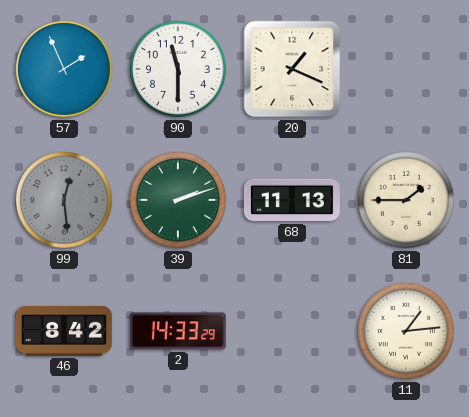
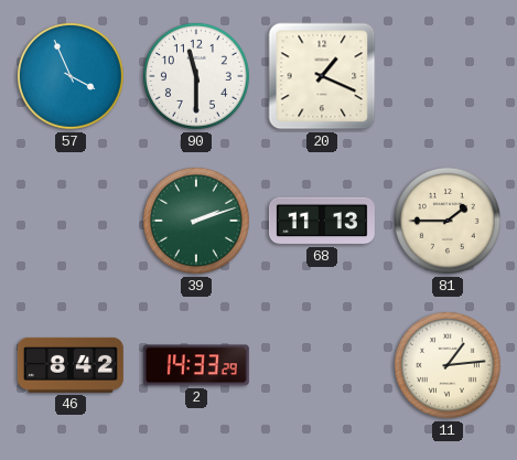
57: 1:56 -> 3:56
99: 12:29 -> none
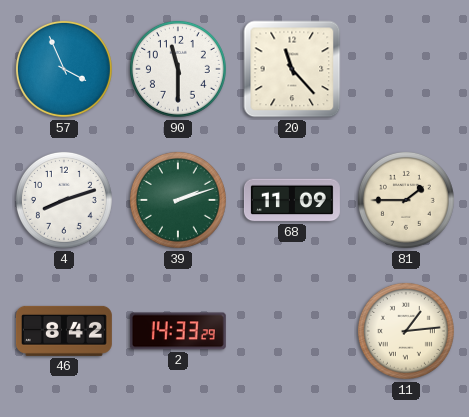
20: 1:19 -> 11:23
4: none -> 8:12
68: 11:13 -> 11:09
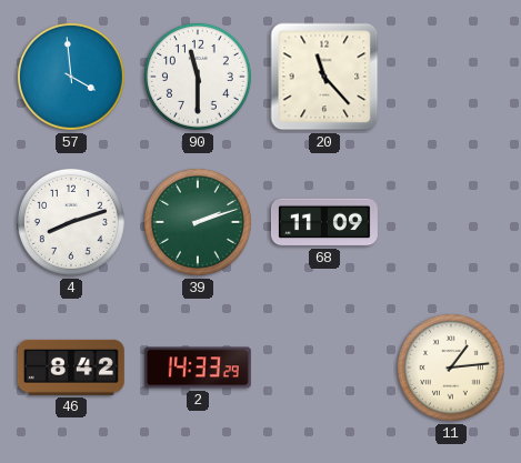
57: 3:56 -> 3:59
81: 1:45 -> none
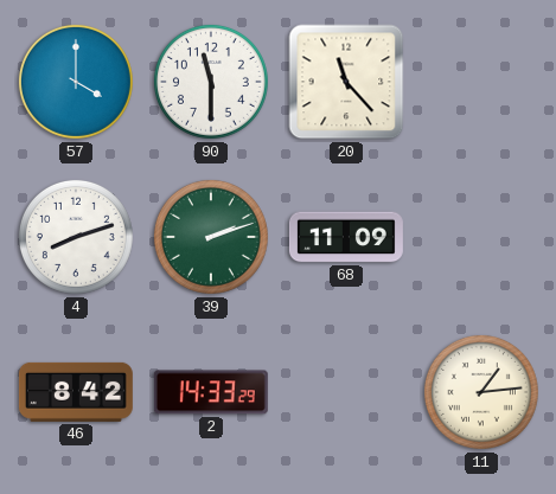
57: 3:59 -> 4:00
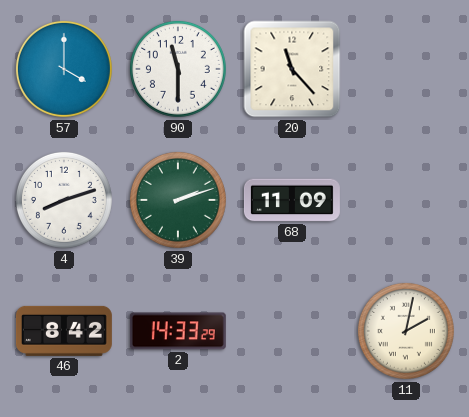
11: 1:14 -> 2:02
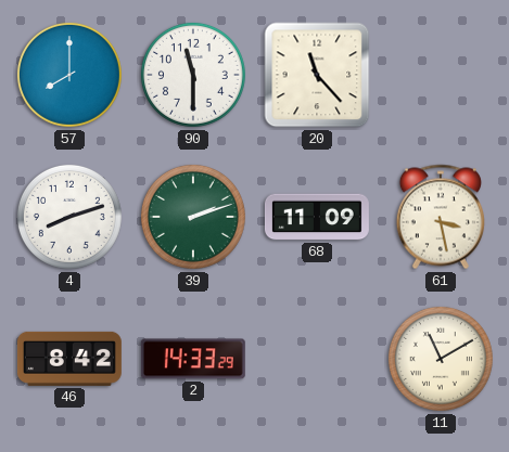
57: 4:00 -> 8:00
61: none -> 3:28
11: 2:02 -> 11:10
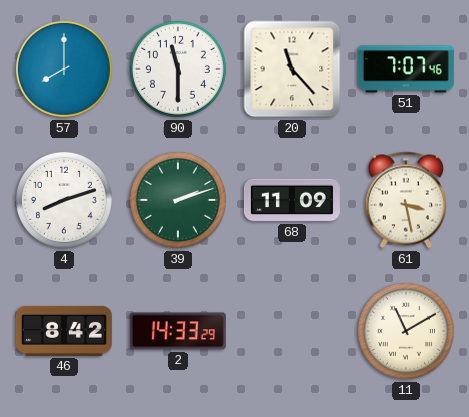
51: none -> 7:07
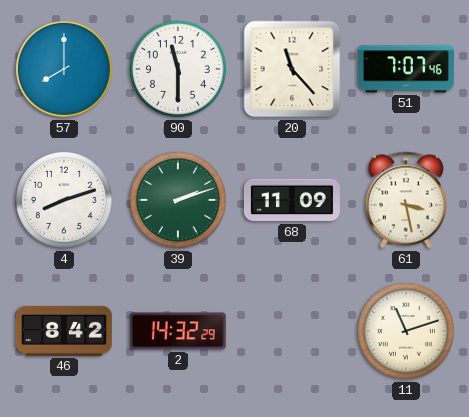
2: 14:33 -> 14:32
11: 11:10 -> 11:12
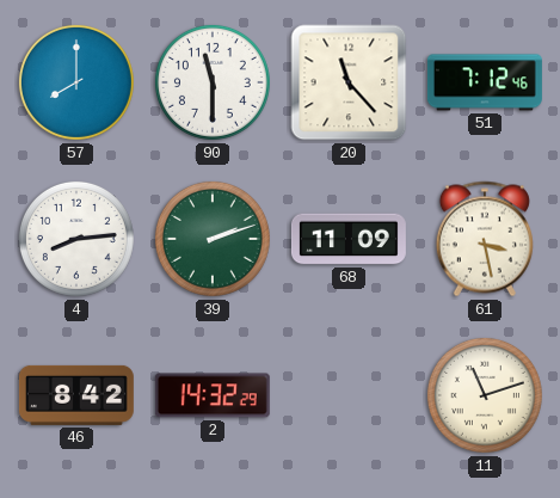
51: 7:07 -> 7:12
4: 8:12 -> 8:14
